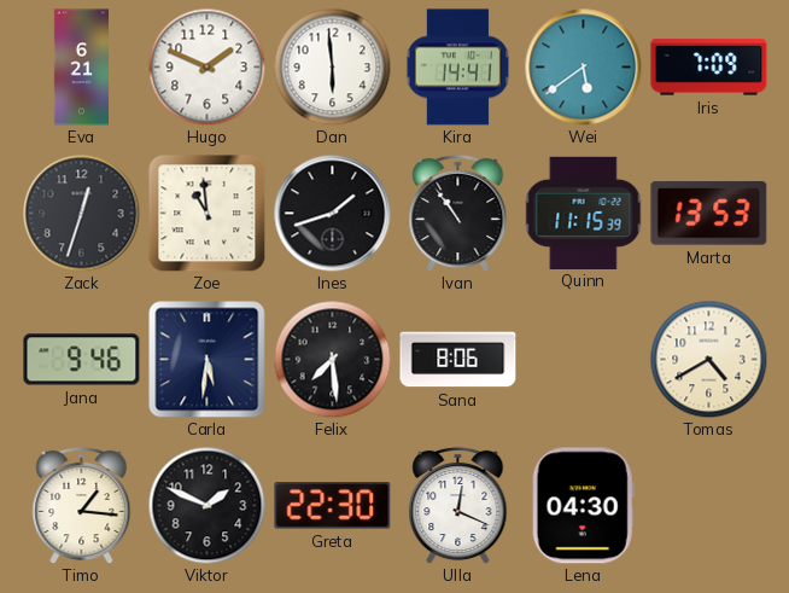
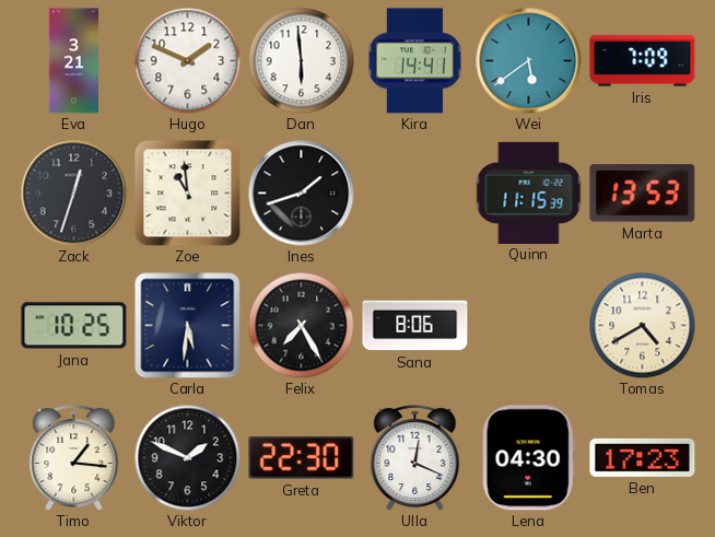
Eva: 6:21 -> 3:21
Ivan: 10:54 -> none
Jana: 9:46 -> 10:25
Felix: 7:29 -> 7:25
Ben: none -> 17:23
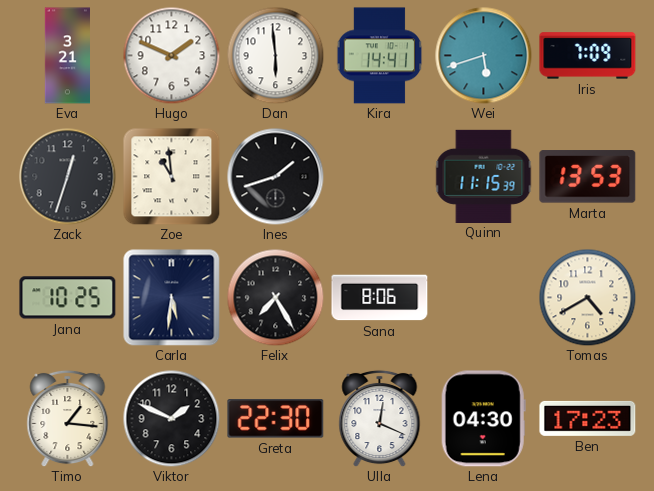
Wei: 5:39 -> 5:42
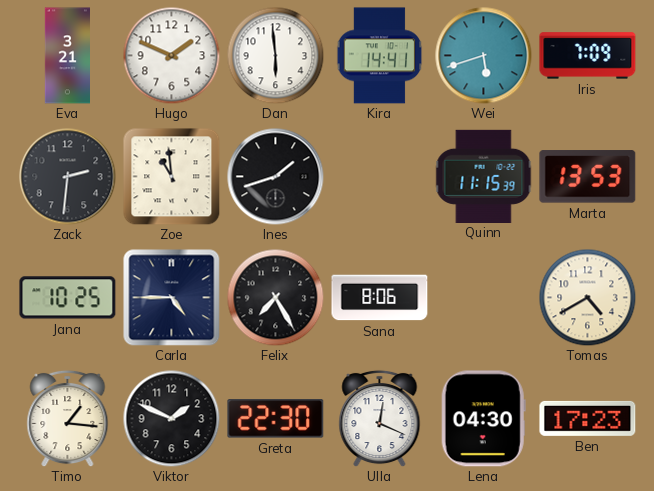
Zack: 12:33 -> 2:31
Carla: 5:31 -> 4:45
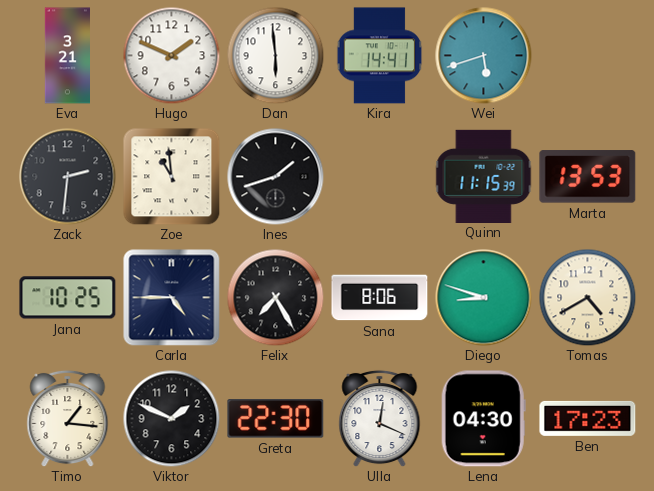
Iris: 7:09 -> none
Diego: none -> 8:48
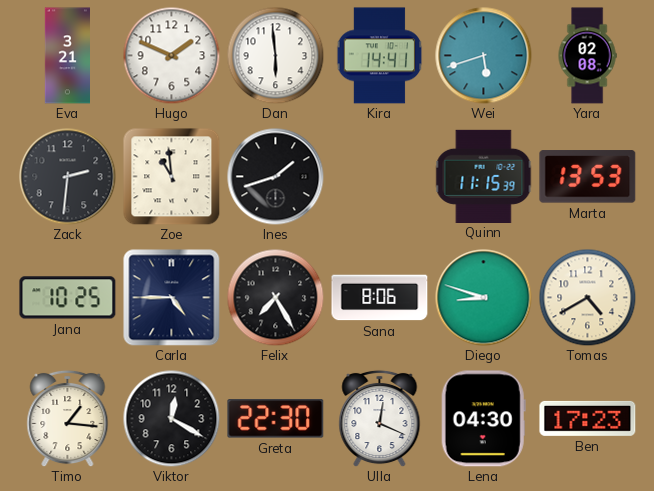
Yara: none -> 02:08
Viktor: 1:49 -> 12:20
